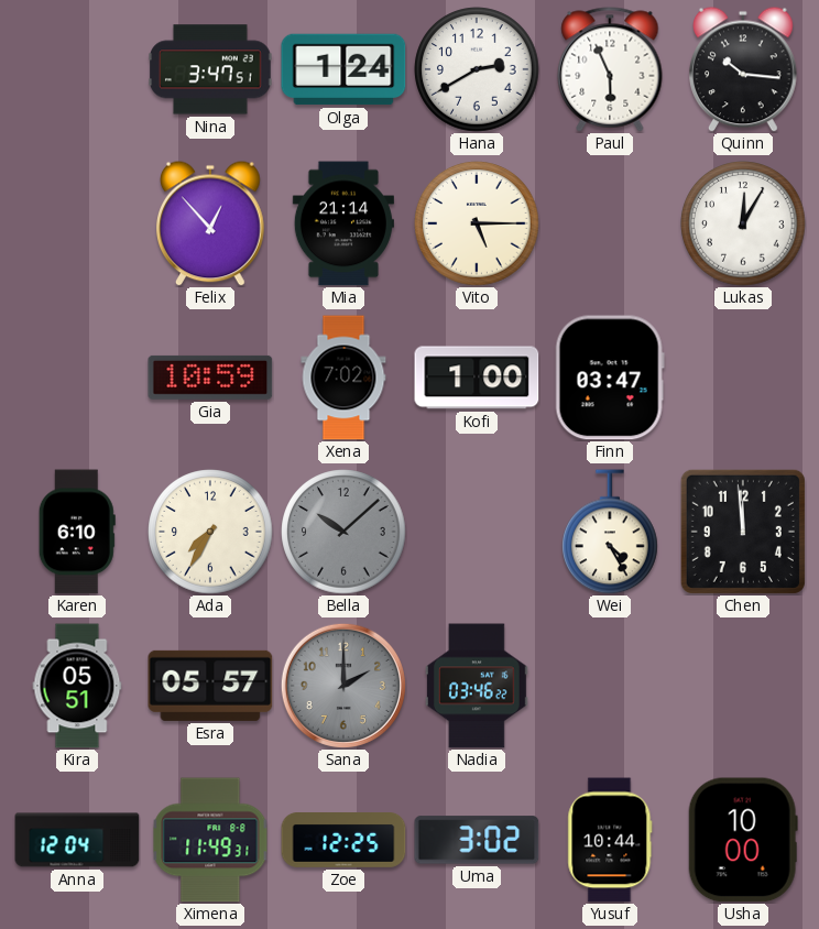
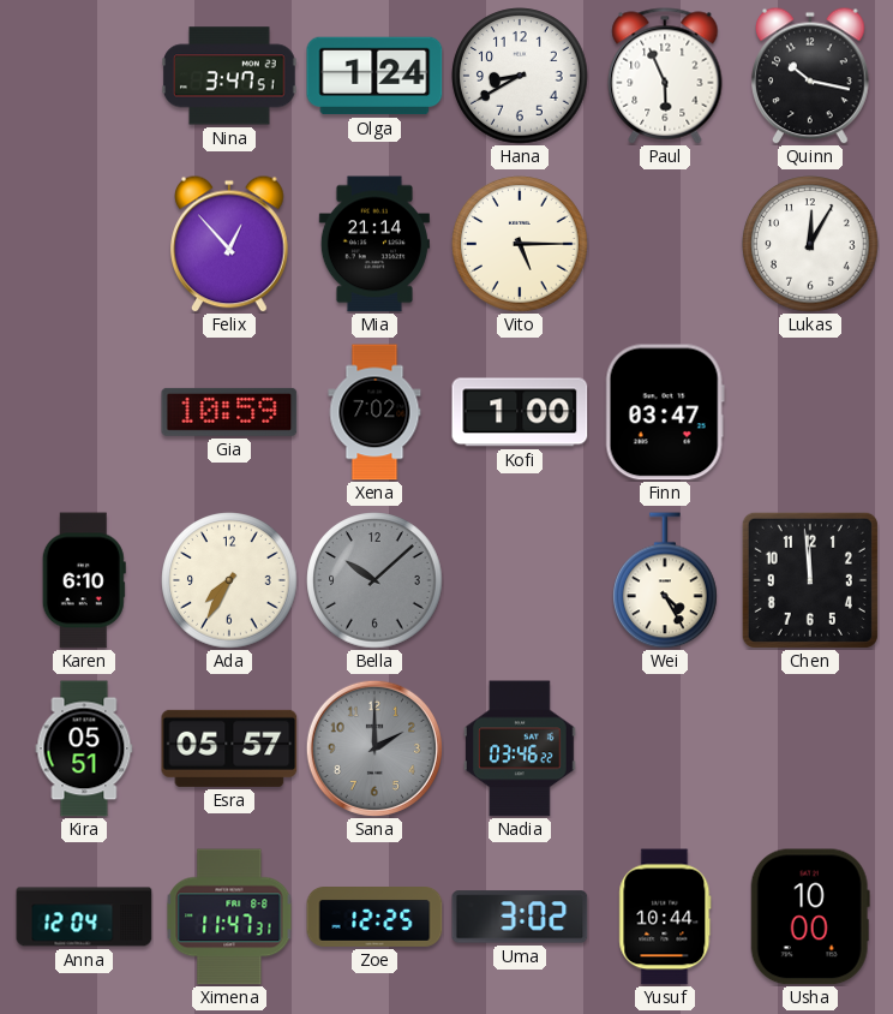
Hana: 2:40 -> 8:40
Quinn: 10:16 -> 10:17
Ximena: 11:49 -> 11:47
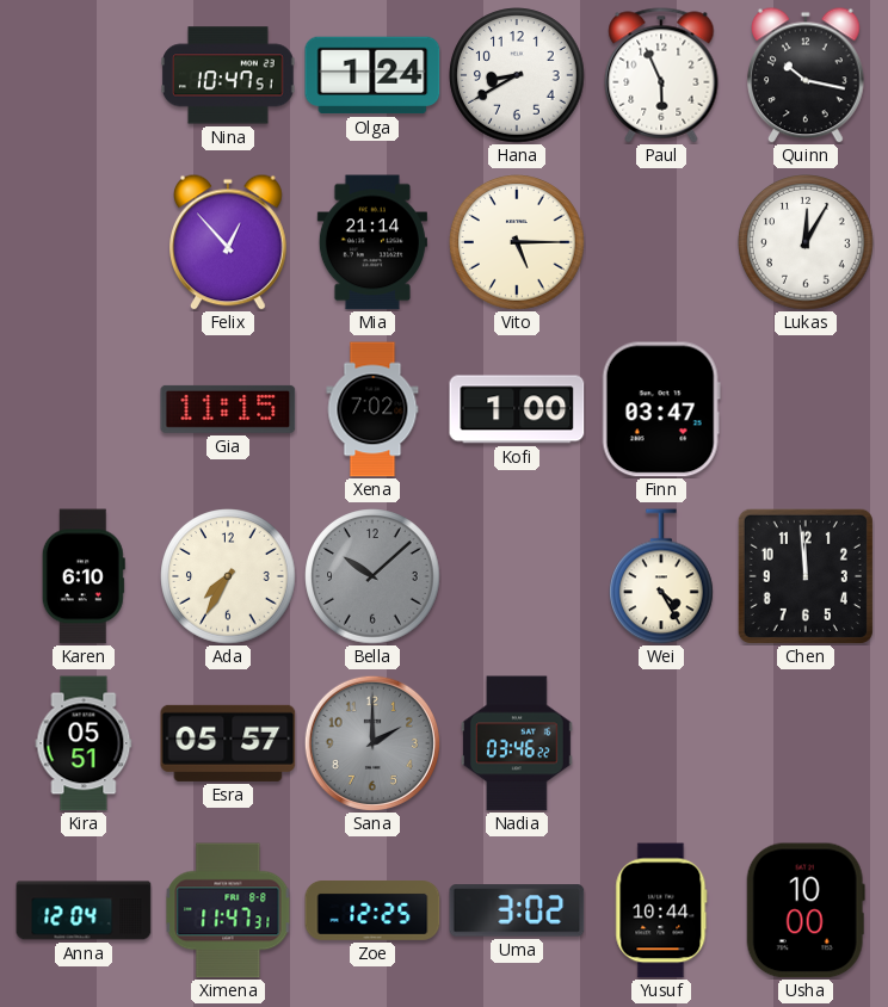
Nina: 3:47 -> 10:47
Gia: 10:59 -> 11:15
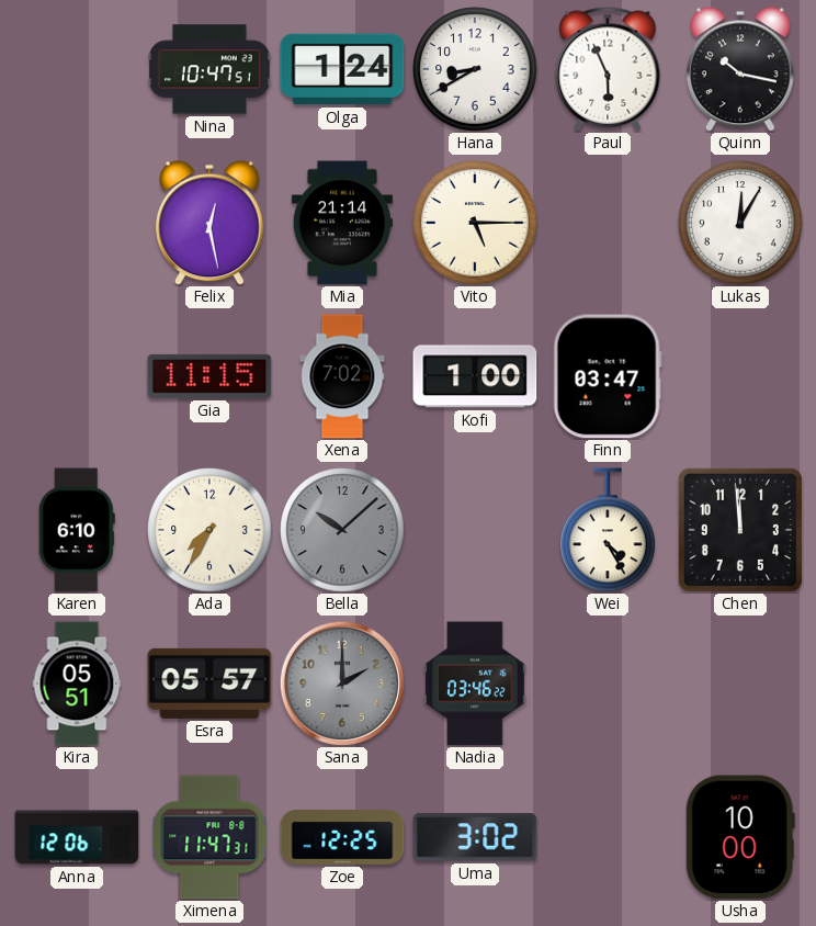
Felix: 12:53 -> 12:28
Anna: 12:04 -> 12:06
Yusuf: 10:44 -> none
